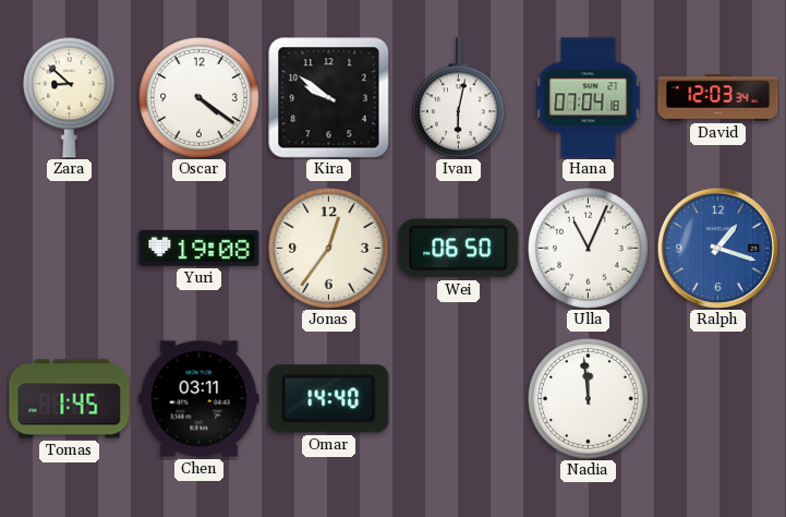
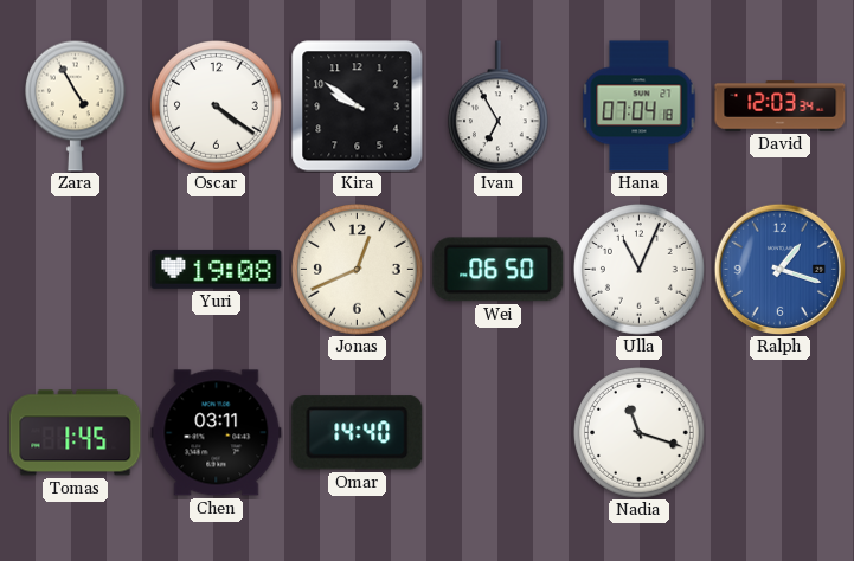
Zara: 8:52 -> 4:55
Ivan: 6:02 -> 6:55
Jonas: 12:36 -> 12:41
Nadia: 11:59 -> 11:18
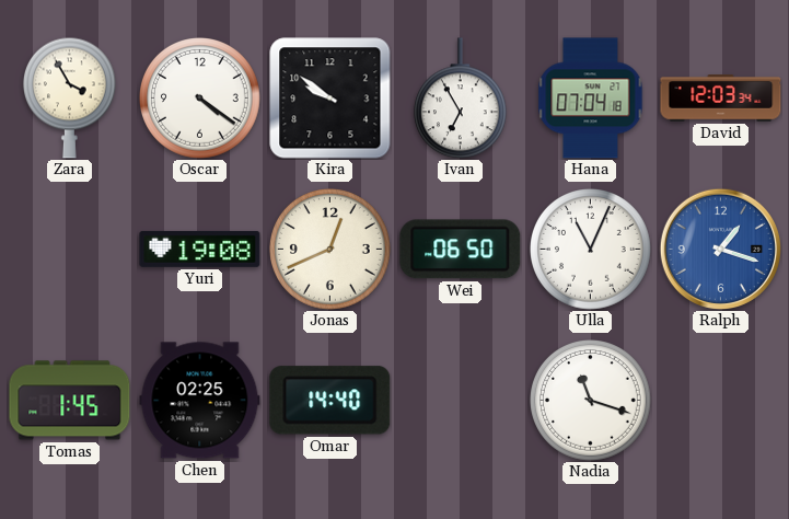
Zara: 4:55 -> 3:55
Chen: 03:11 -> 02:25
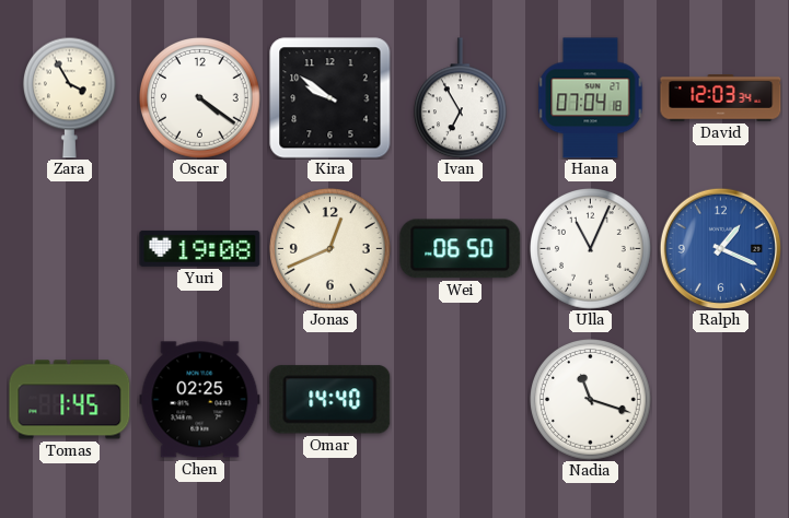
Ralph: 1:18 -> 1:19
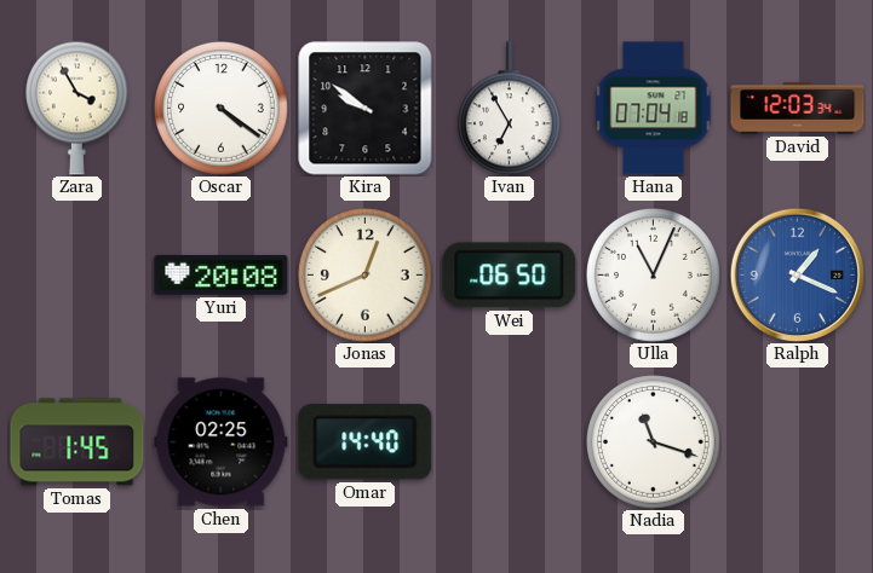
Yuri: 19:08 -> 20:08
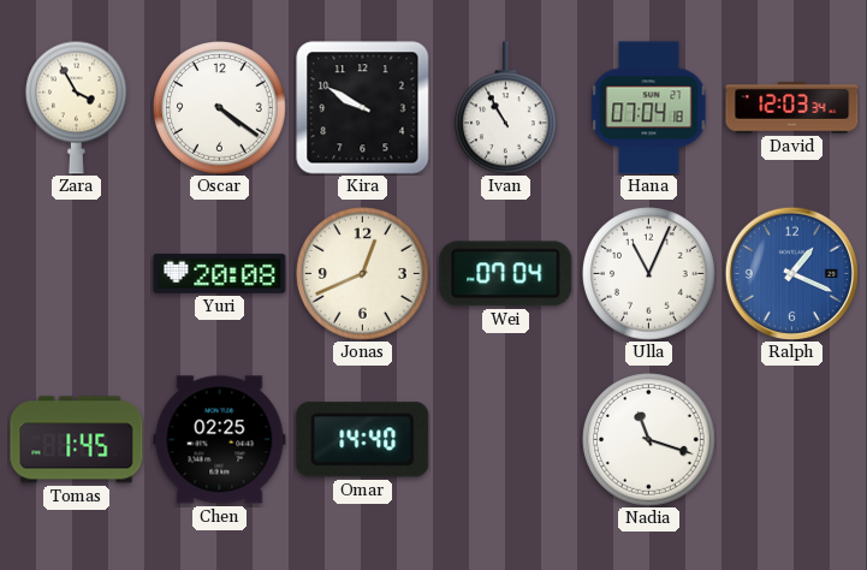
Kira: 9:51 -> 9:50
Ivan: 6:55 -> 10:55
Wei: 06:50 -> 07:04
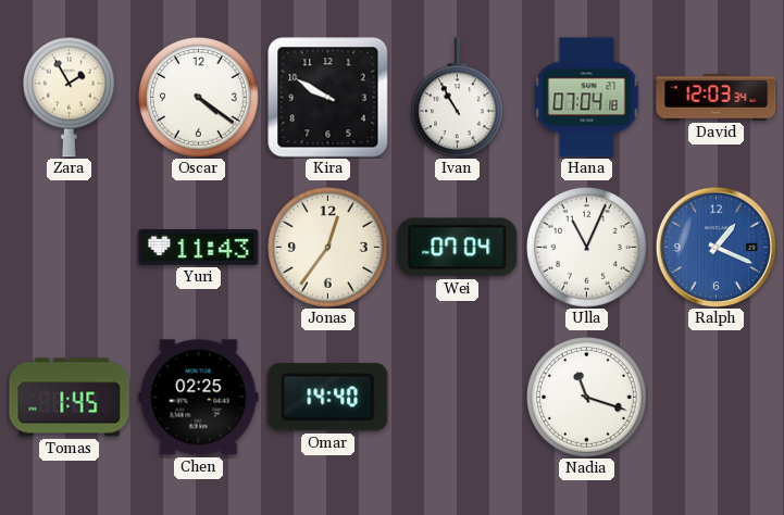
Zara: 3:55 -> 1:55
Yuri: 20:08 -> 11:43
Jonas: 12:41 -> 12:36
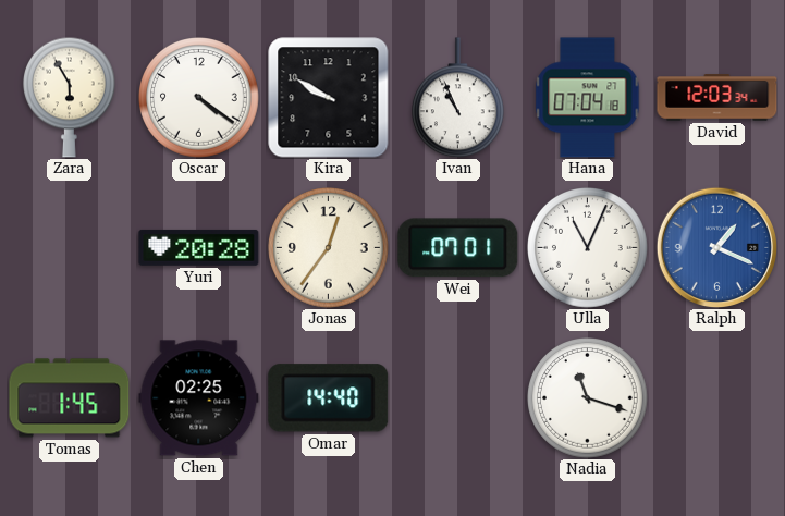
Zara: 1:55 -> 5:55
Ivan: 10:55 -> 10:56
Yuri: 11:43 -> 20:28
Wei: 07:04 -> 07:01
